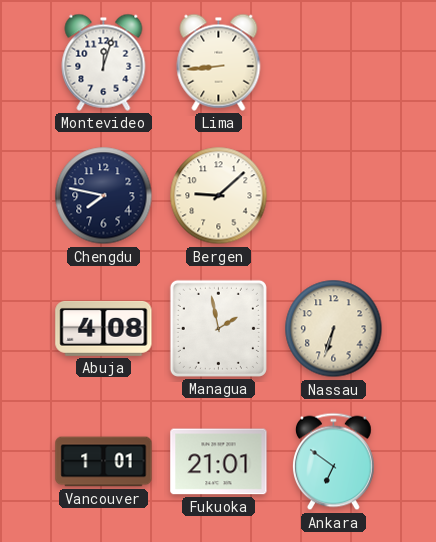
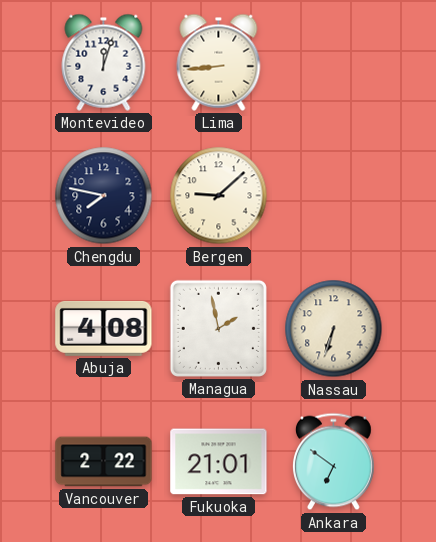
Vancouver: 1:01 -> 2:22
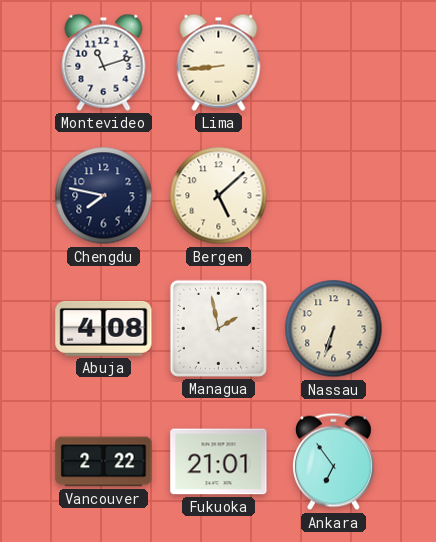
Montevideo: 12:03 -> 11:12
Bergen: 9:08 -> 5:08
Ankara: 6:51 -> 6:54
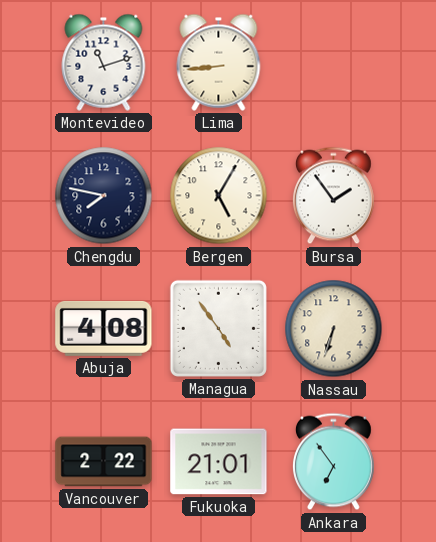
Bergen: 5:08 -> 5:05
Bursa: none -> 1:54
Managua: 1:58 -> 4:54
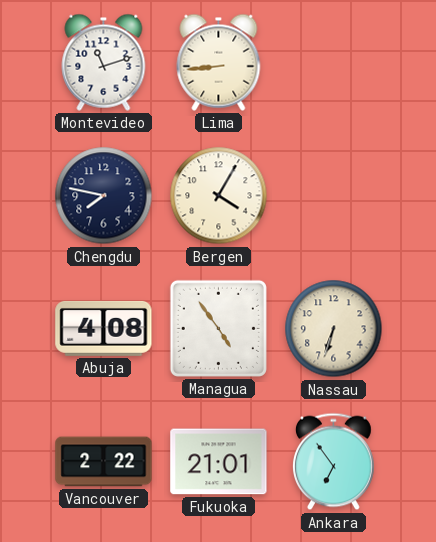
Bergen: 5:05 -> 4:05
Bursa: 1:54 -> none
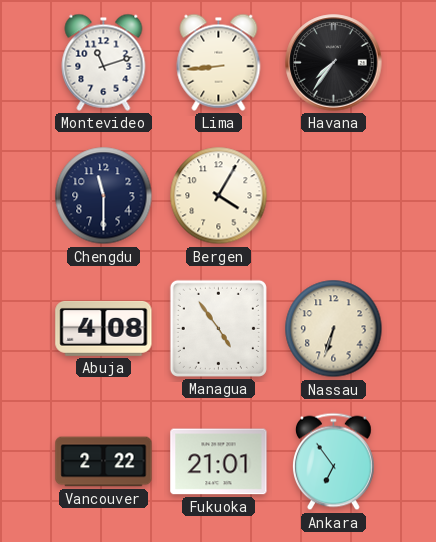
Havana: none -> 7:36
Chengdu: 7:47 -> 11:30
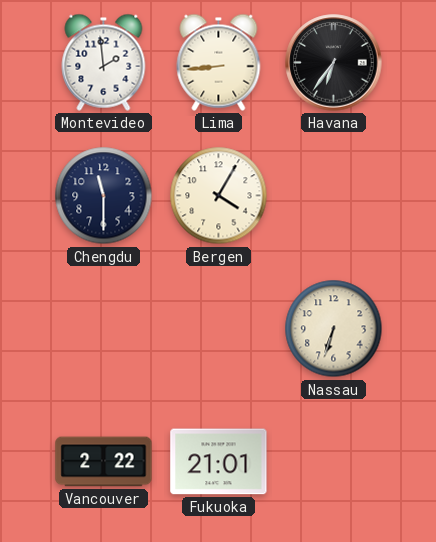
Montevideo: 11:12 -> 1:59
Havana: 7:36 -> 6:36
Abuja: 4:08 -> none
Managua: 4:54 -> none
Ankara: 6:54 -> none
